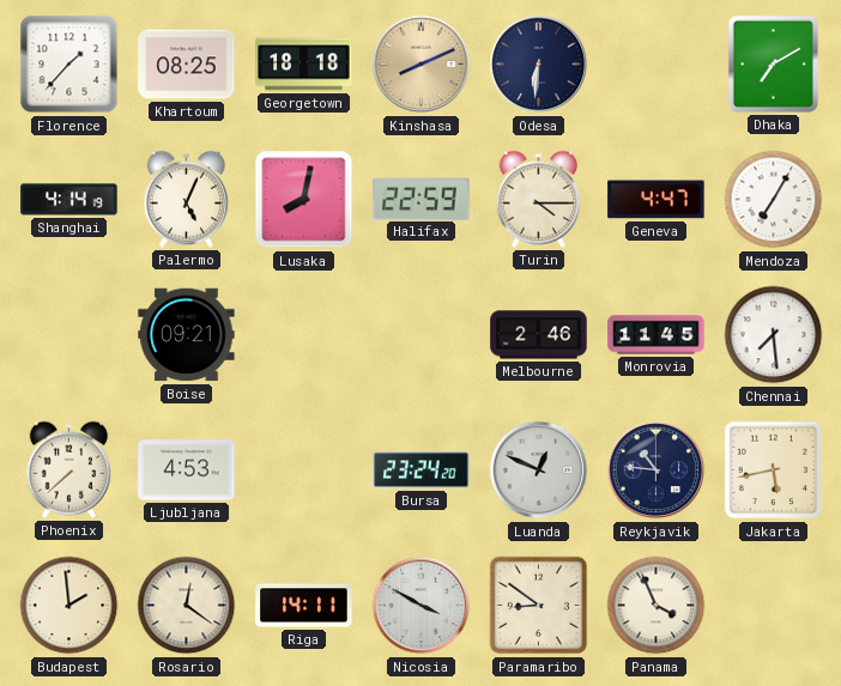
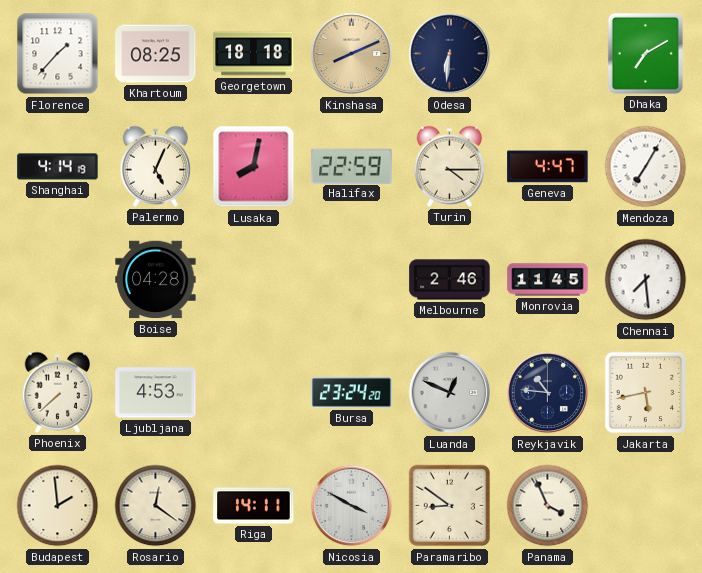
Boise: 09:21 -> 04:28
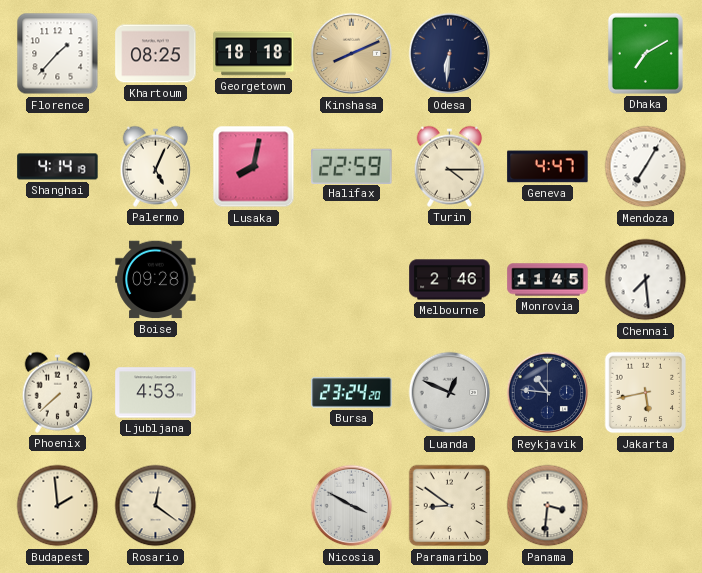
Boise: 04:28 -> 09:28
Riga: 14:11 -> none
Panama: 3:56 -> 3:31
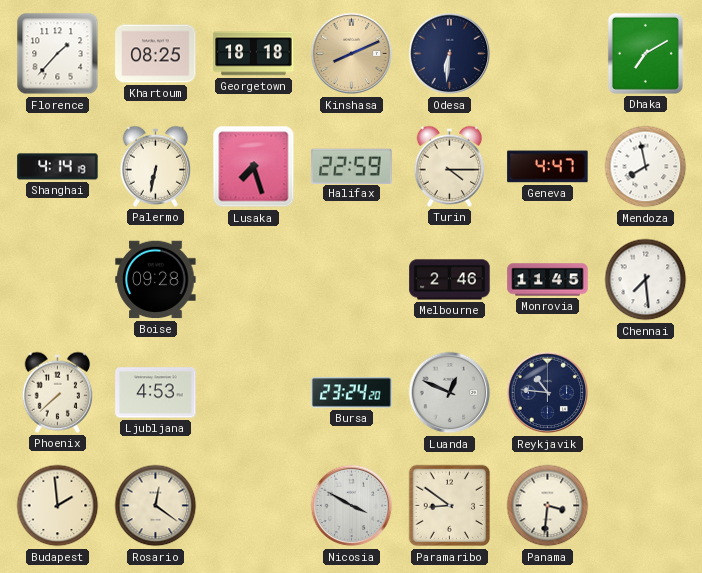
Palermo: 5:04 -> 6:32
Lusaka: 8:02 -> 7:27
Mendoza: 7:05 -> 7:58
Jakarta: 5:43 -> none
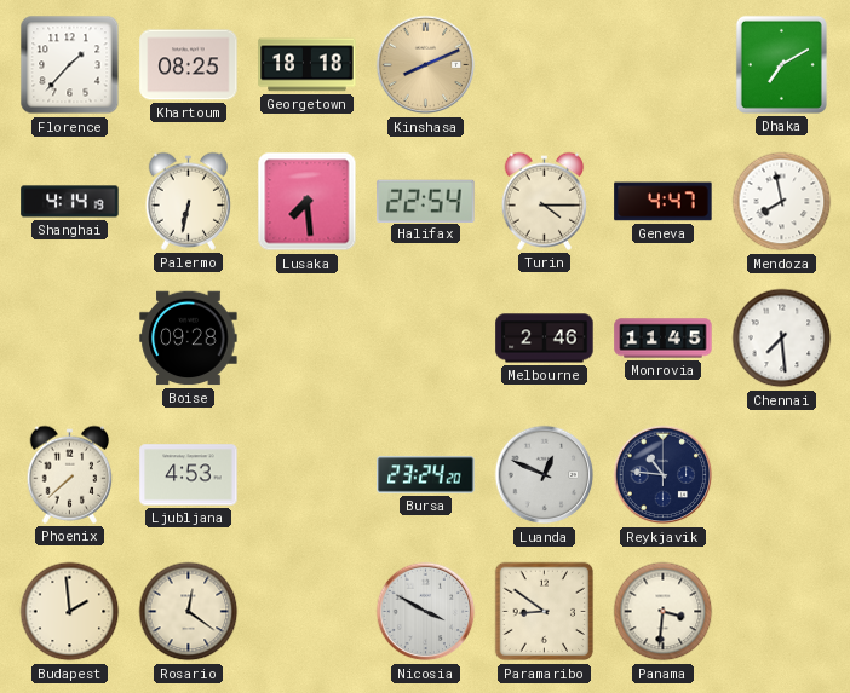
Odesa: 6:31 -> none
Lusaka: 7:27 -> 7:29
Halifax: 22:59 -> 22:54
